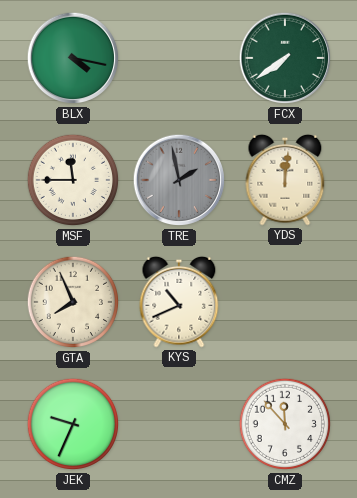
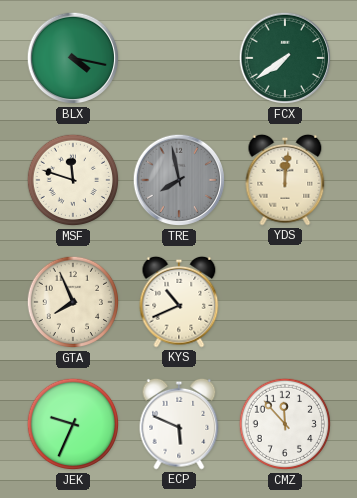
MSF: 11:45 -> 11:48
TRE: 1:58 -> 7:58
ECP: none -> 5:49
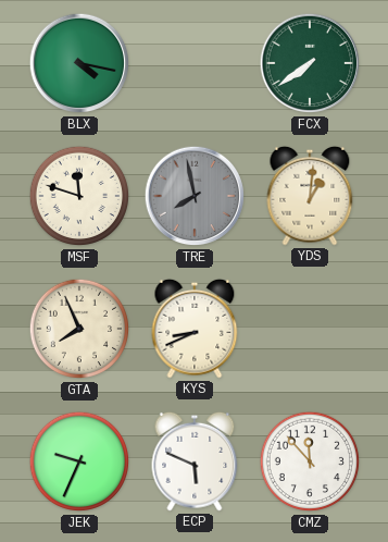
YDS: 12:01 -> 1:01
KYS: 10:41 -> 8:41
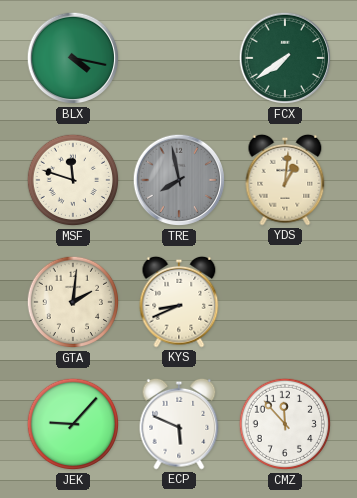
GTA: 7:56 -> 2:01
JEK: 9:34 -> 9:07
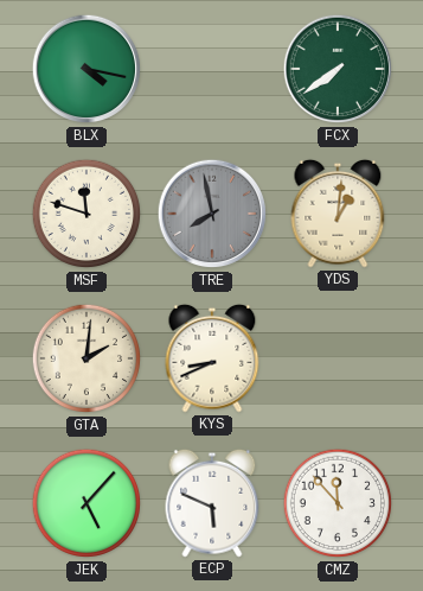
JEK: 9:07 -> 5:07
